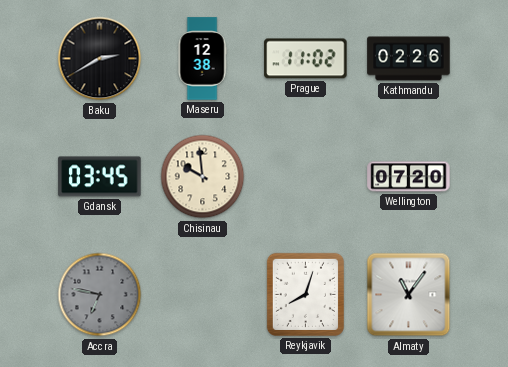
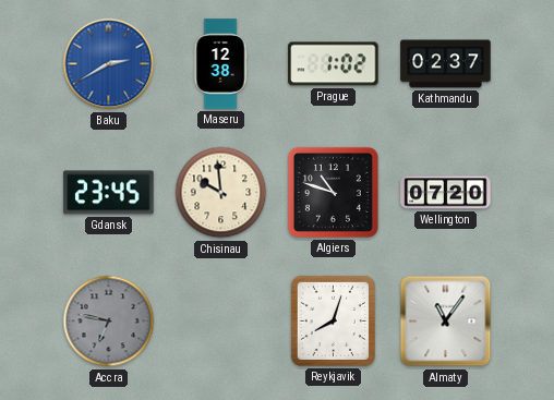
Baku dial: black -> blue
Prague: 11:02 -> 1:02
Kathmandu: 02:26 -> 02:37
Gdansk: 03:45 -> 23:45
Algiers: none -> 10:48
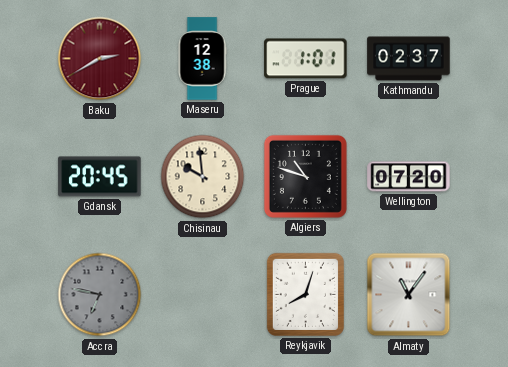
Baku dial: blue -> burgundy
Prague: 1:02 -> 1:01
Gdansk: 23:45 -> 20:45
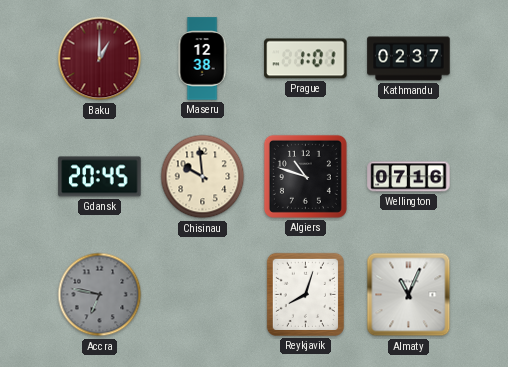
Baku: 2:40 -> 1:00
Wellington: 07:20 -> 07:16
Almaty: 11:06 -> 11:04
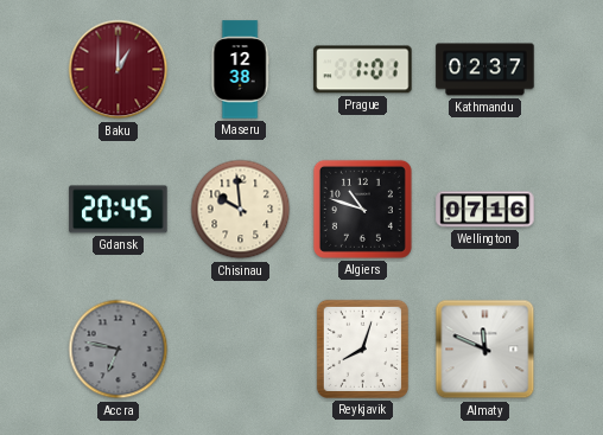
Almaty: 11:04 -> 11:49
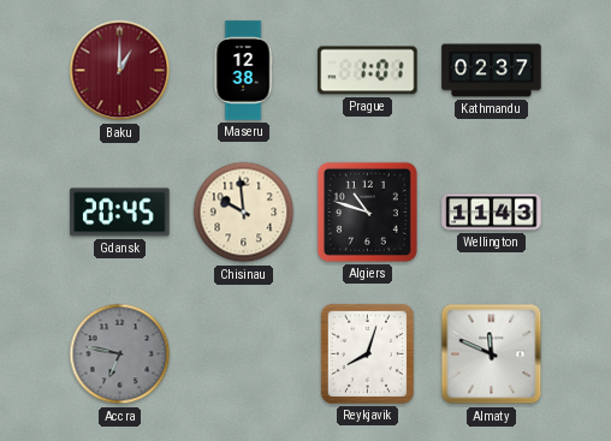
Wellington: 07:16 -> 11:43
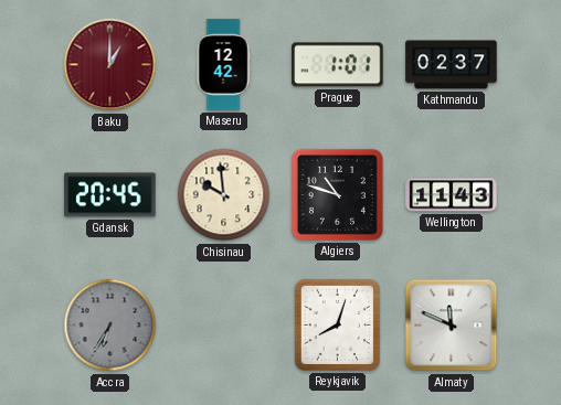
Maseru: 12:38 -> 12:42
Accra: 6:47 -> 6:35
